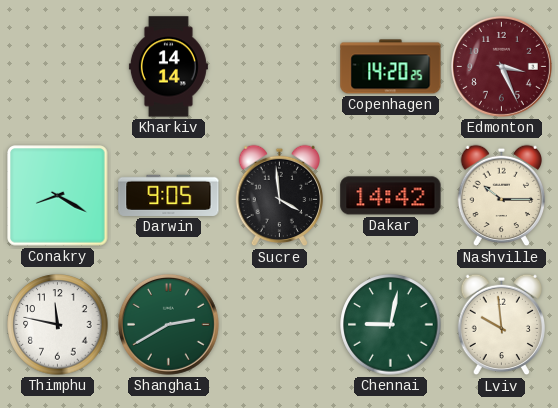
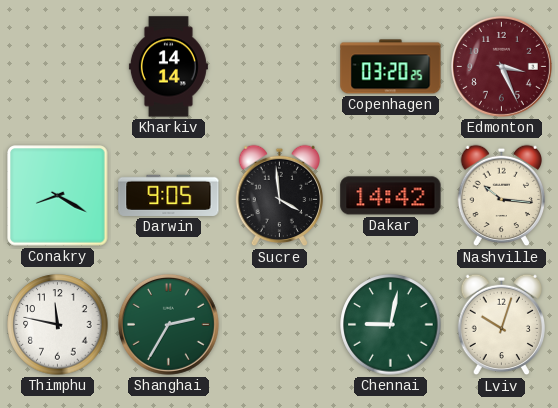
Copenhagen: 14:20 -> 03:20
Nashville: 10:15 -> 10:16
Shanghai: 2:40 -> 2:35
Lviv: 9:59 -> 10:03
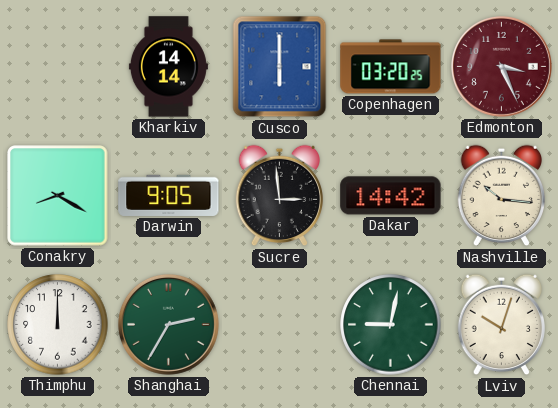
Cusco: none -> 6:00
Sucre: 3:59 -> 2:59
Thimphu: 11:47 -> 12:00
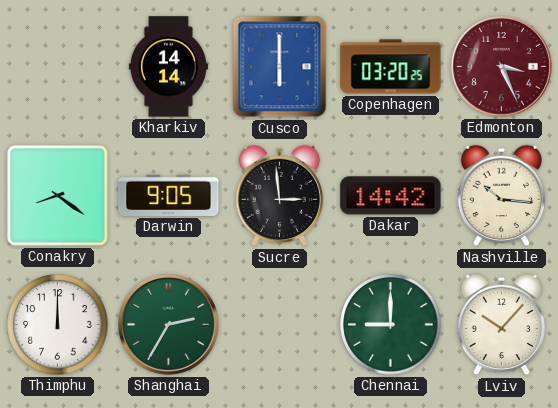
Conakry: 8:20 -> 8:21
Chennai: 9:02 -> 9:00
Lviv: 10:03 -> 10:07
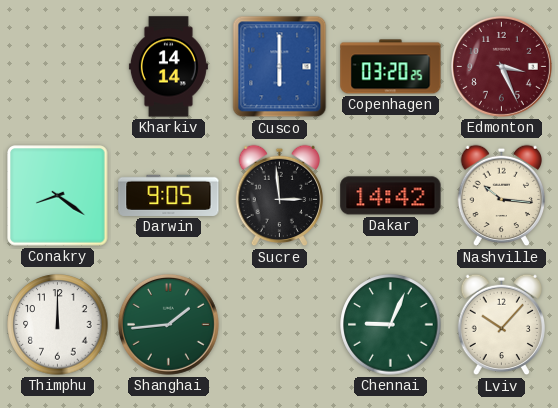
Shanghai: 2:35 -> 1:44
Chennai: 9:00 -> 9:04
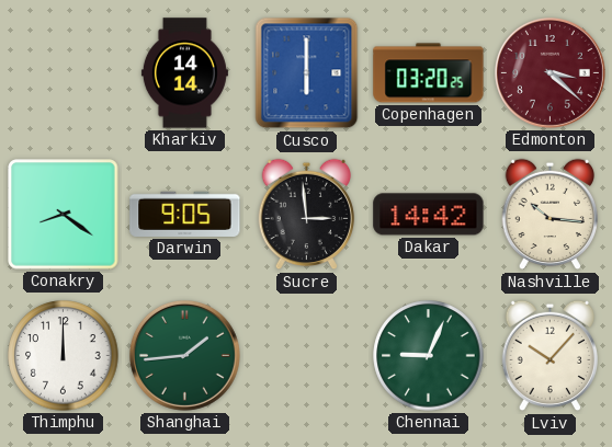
Edmonton: 3:26 -> 3:22
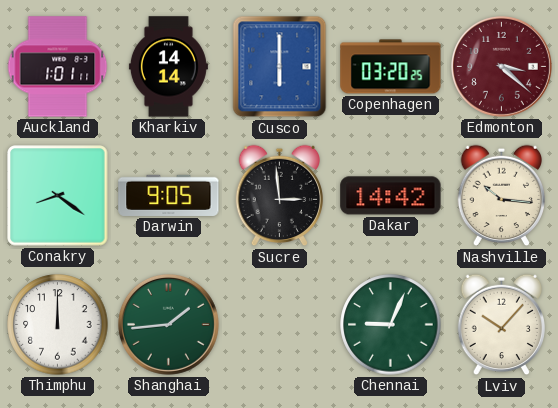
Auckland: none -> 1:01
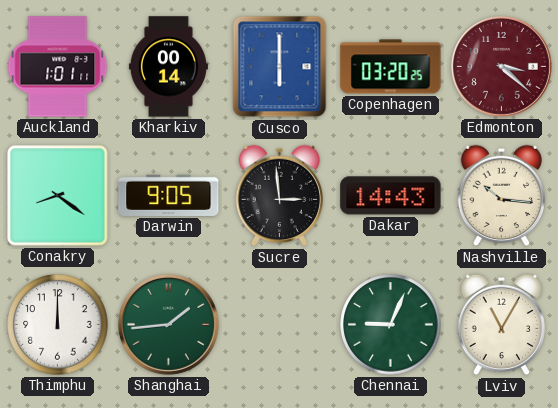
Kharkiv: 14:14 -> 00:14
Dakar: 14:42 -> 14:43
Lviv: 10:07 -> 11:05
